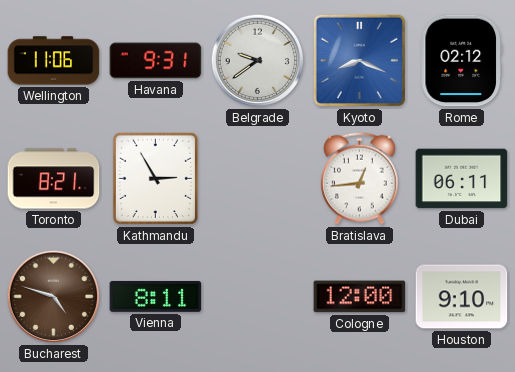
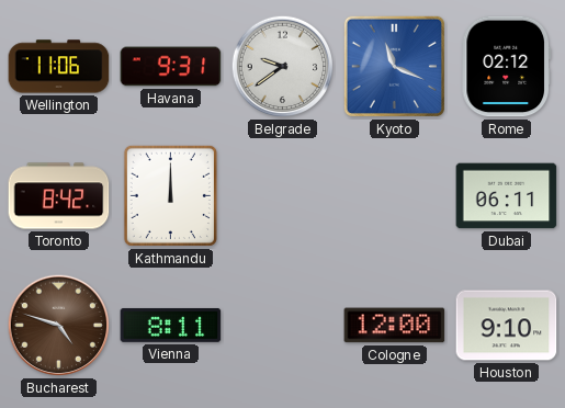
Kyoto: 8:19 -> 11:19
Toronto: 8:21 -> 8:42
Kathmandu: 2:55 -> 12:00
Bratislava: 12:44 -> none
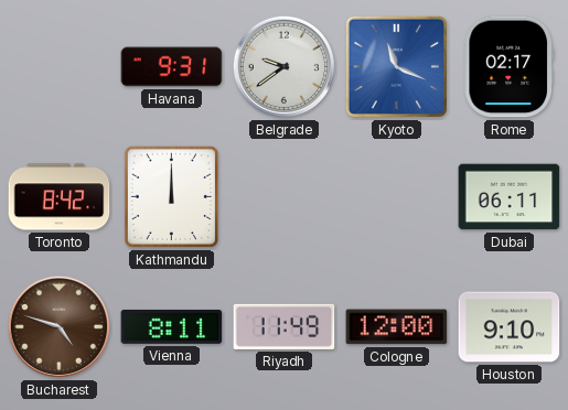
Wellington: 11:06 -> none
Rome: 02:12 -> 02:17
Riyadh: none -> 11:49
